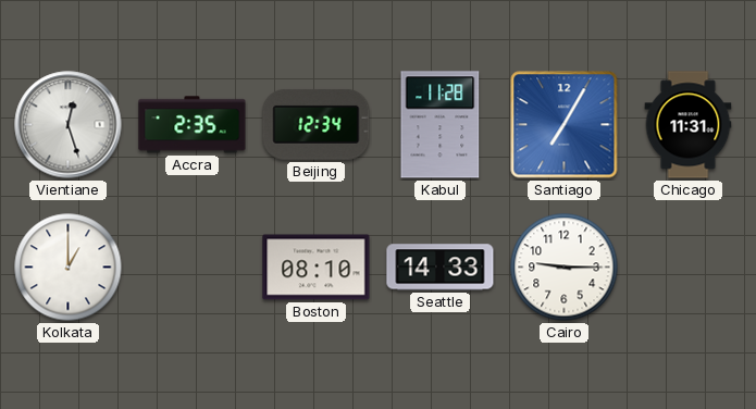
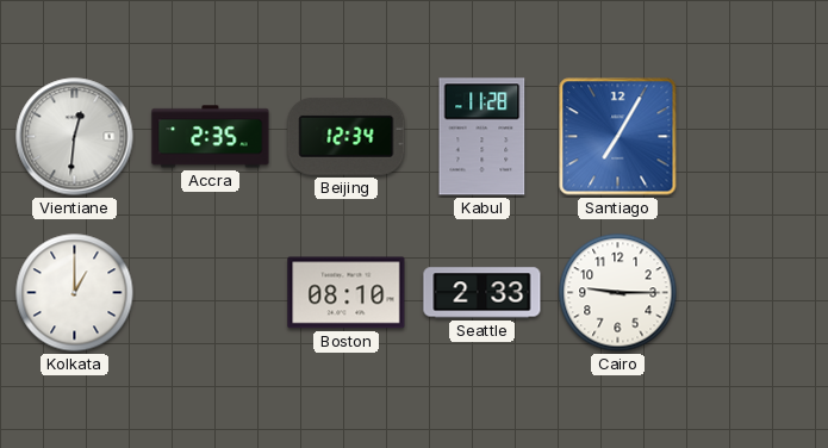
Vientiane: 12:27 -> 12:31
Chicago: 11:31 -> none
Seattle: 14:33 -> 2:33
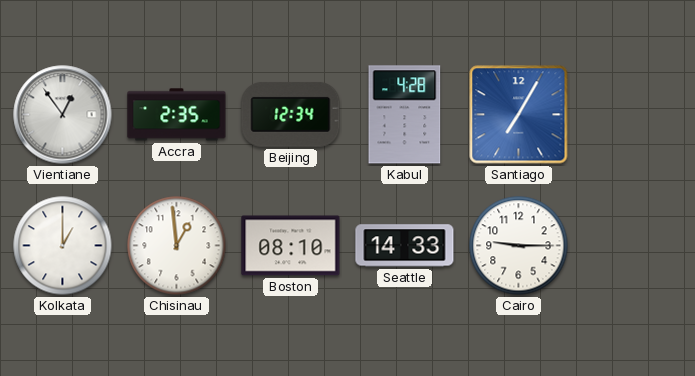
Vientiane: 12:31 -> 12:54
Kabul: 11:28 -> 4:28
Chisinau: none -> 12:59
Seattle: 2:33 -> 14:33
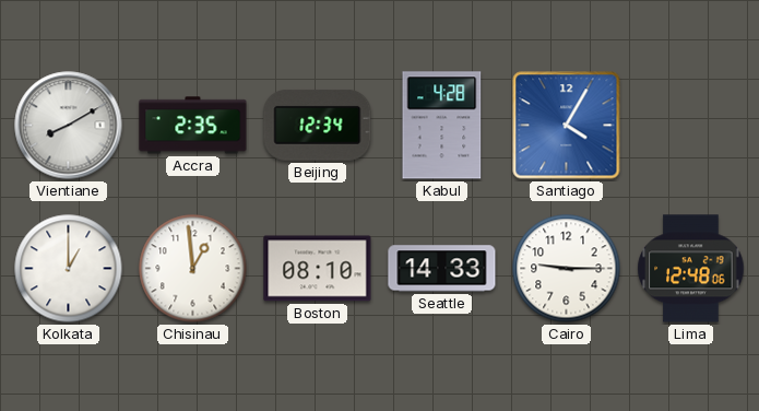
Vientiane: 12:54 -> 8:10
Santiago: 7:05 -> 4:05
Lima: none -> 12:48
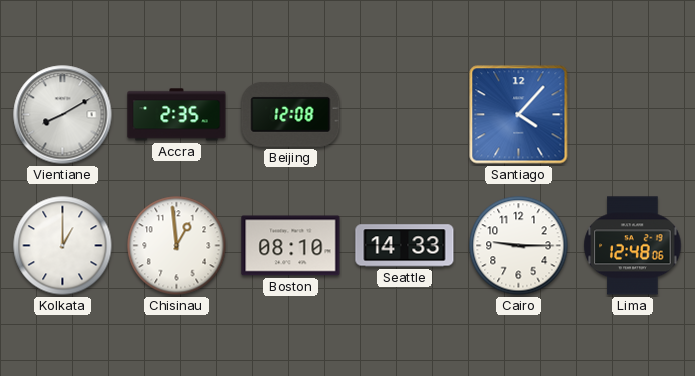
Beijing: 12:34 -> 12:08
Kabul: 4:28 -> none
Santiago: 4:05 -> 4:07
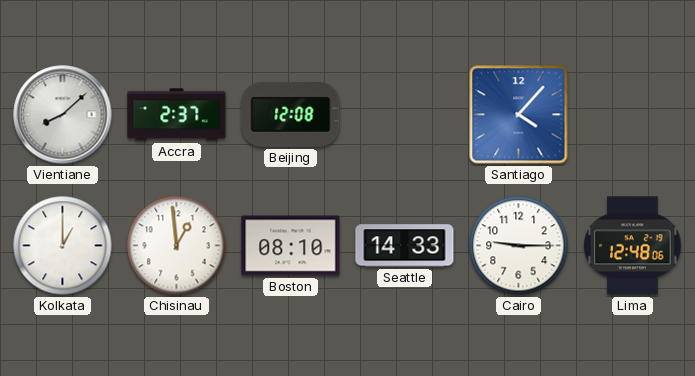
Vientiane: 8:10 -> 8:08
Accra: 2:35 -> 2:37
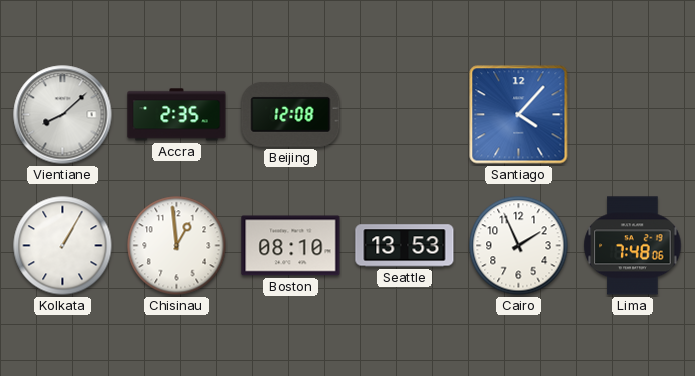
Accra: 2:37 -> 2:35
Kolkata: 1:00 -> 1:05
Seattle: 14:33 -> 13:53
Cairo: 9:15 -> 1:56
Lima: 12:48 -> 7:48
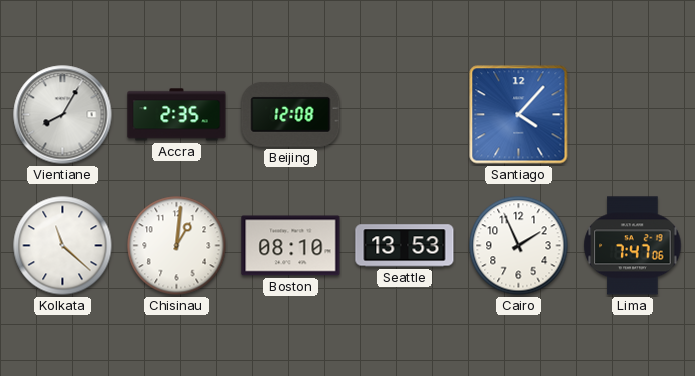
Vientiane: 8:08 -> 8:05
Kolkata: 1:05 -> 11:22
Chisinau: 12:59 -> 1:01
Lima: 7:48 -> 7:47
